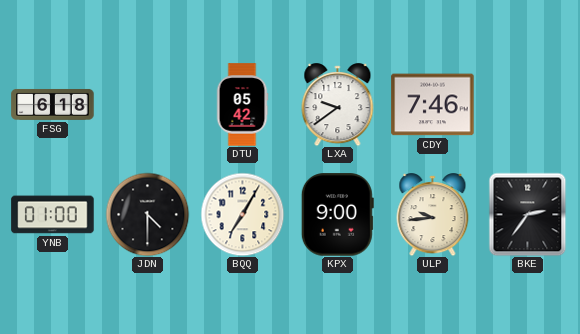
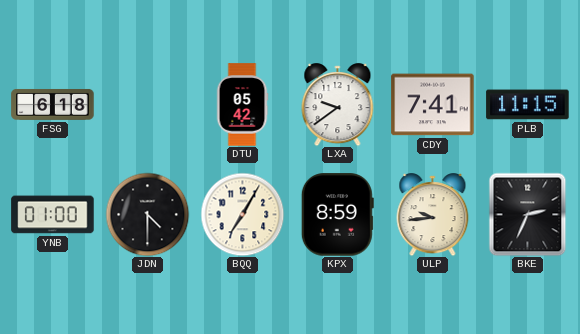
CDY: 7:46 -> 7:41
PLB: none -> 11:15
KPX: 9:00 -> 8:59
BKE: 2:36 -> 2:34
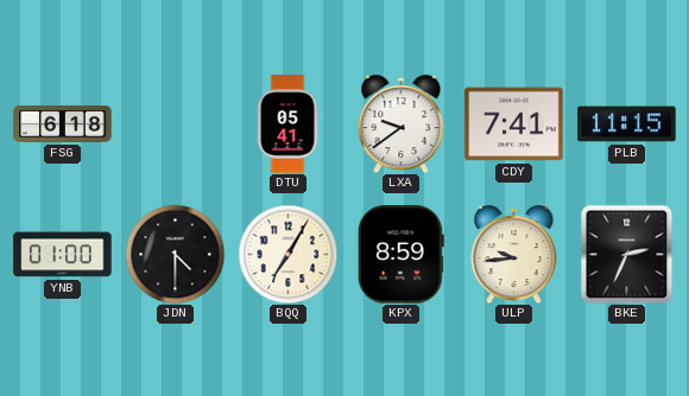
DTU: 05:42 -> 05:41
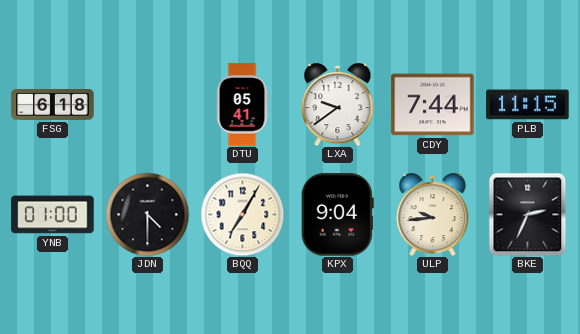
CDY: 7:41 -> 7:44
KPX: 8:59 -> 9:04
